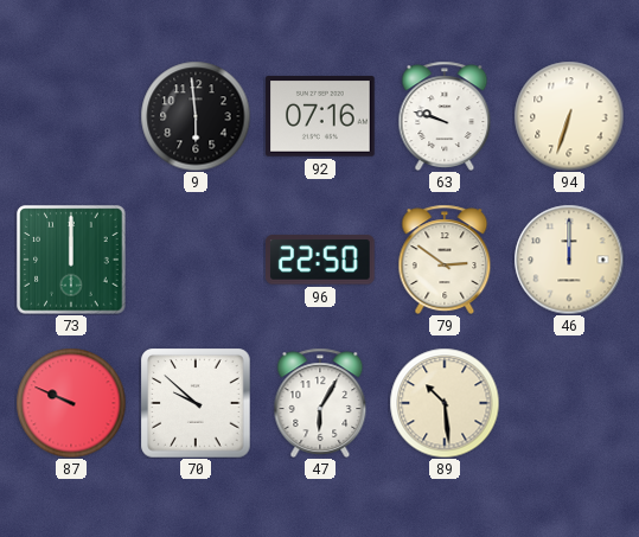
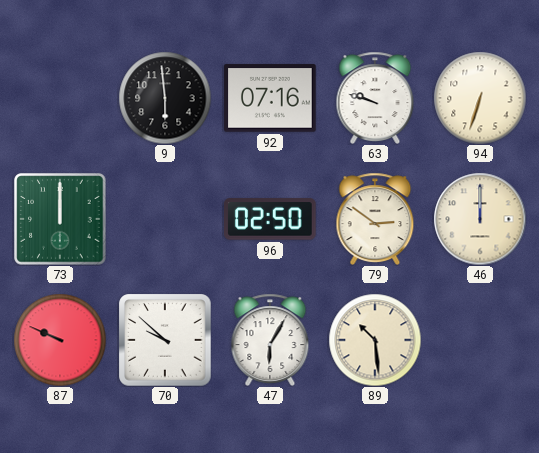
96: 22:50 -> 02:50
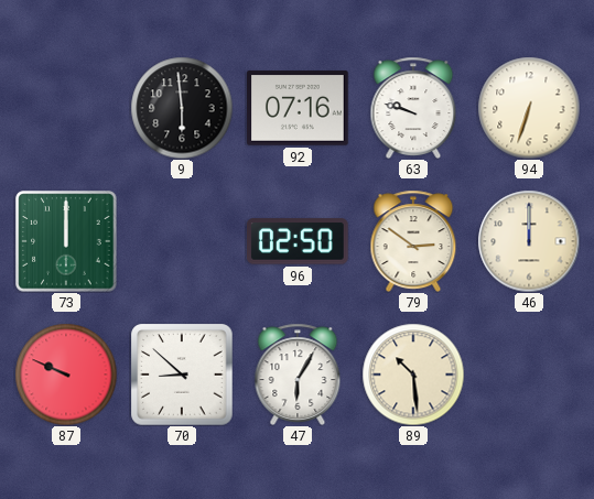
70: 9:52 -> 8:52
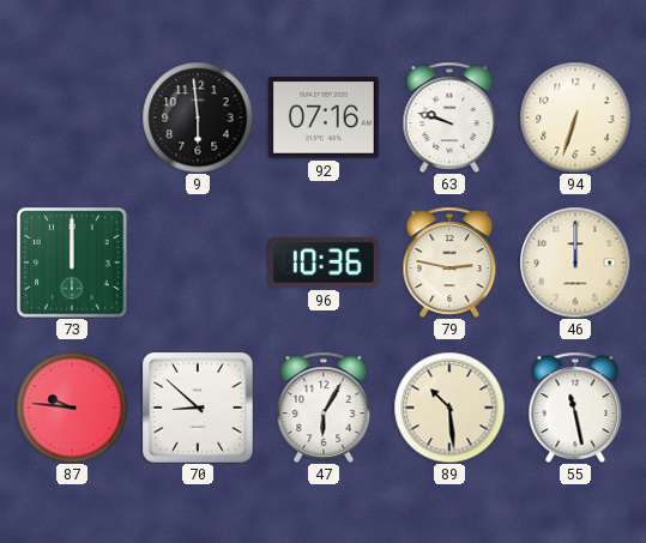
96: 02:50 -> 10:36
79: 2:51 -> 2:47
87: 9:49 -> 9:46
55: none -> 11:28
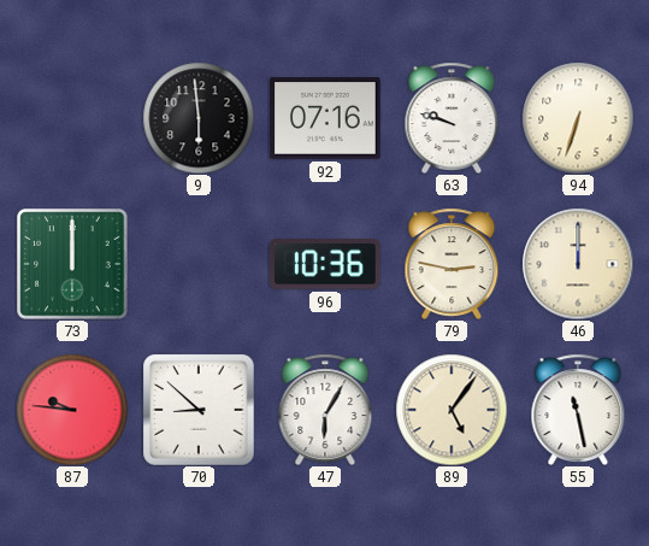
89: 10:29 -> 5:06
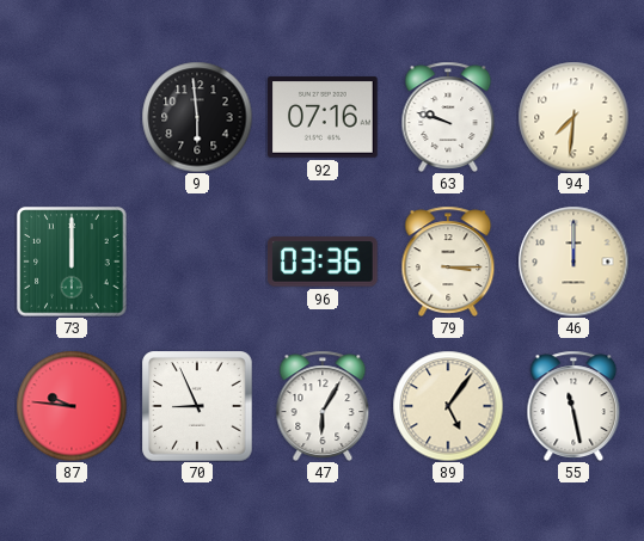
94: 6:33 -> 7:31
96: 10:36 -> 03:36
79: 2:47 -> 3:15
70: 8:52 -> 8:56
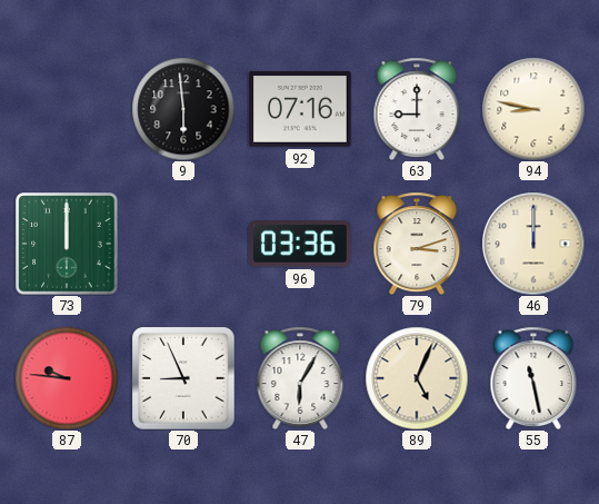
63: 9:48 -> 9:00
94: 7:31 -> 8:47
79: 3:15 -> 3:12
89: 5:06 -> 5:04
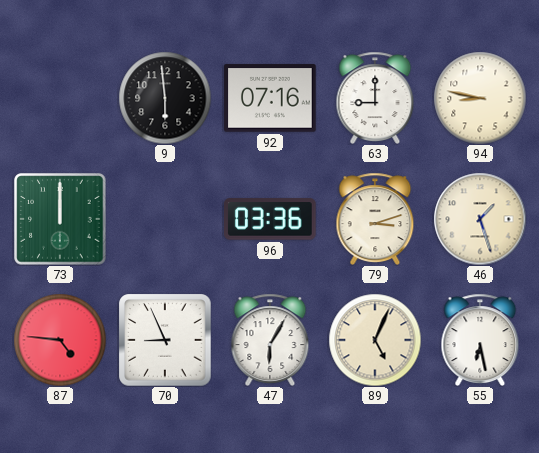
46: 12:00 -> 1:27
87: 9:46 -> 4:46
55: 11:28 -> 6:28
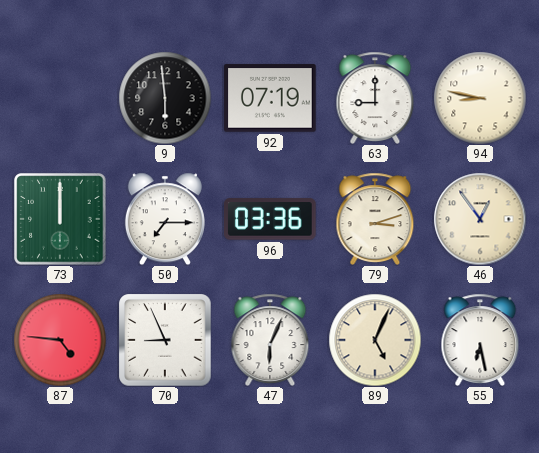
92: 07:16 -> 07:19
50: none -> 7:15
46: 1:27 -> 12:54
47: 6:05 -> 6:04
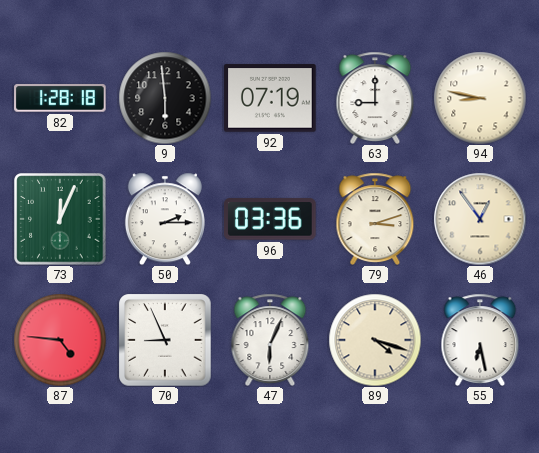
82: none -> 1:28
73: 12:00 -> 12:04
50: 7:15 -> 2:15
89: 5:04 -> 4:18
